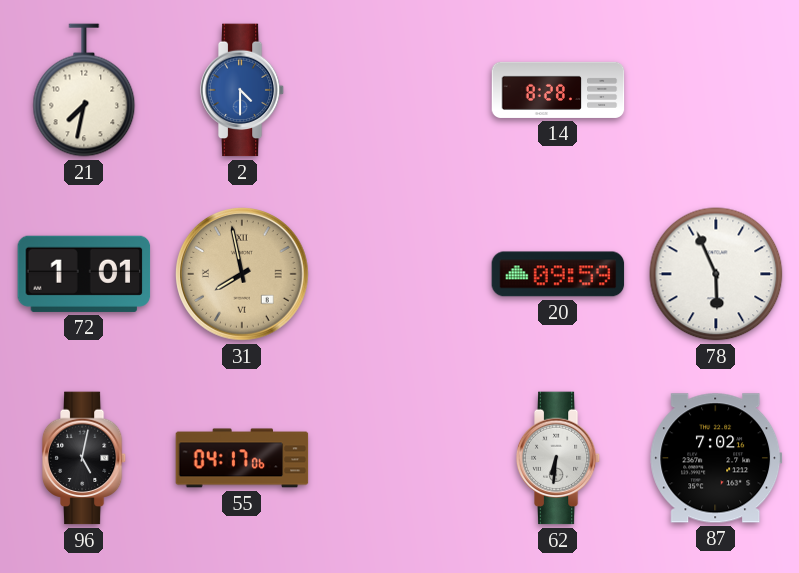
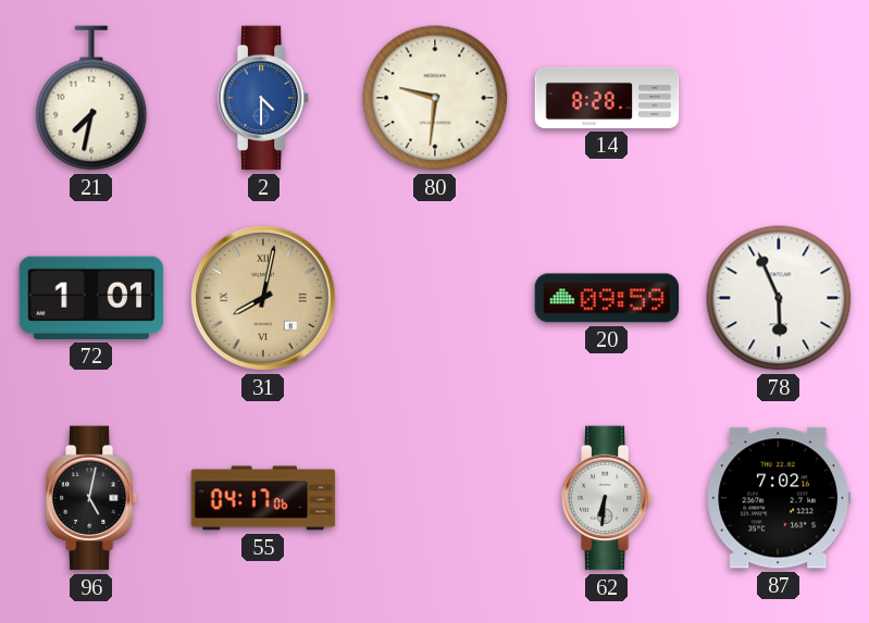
80: none -> 9:31
31: 7:58 -> 8:02
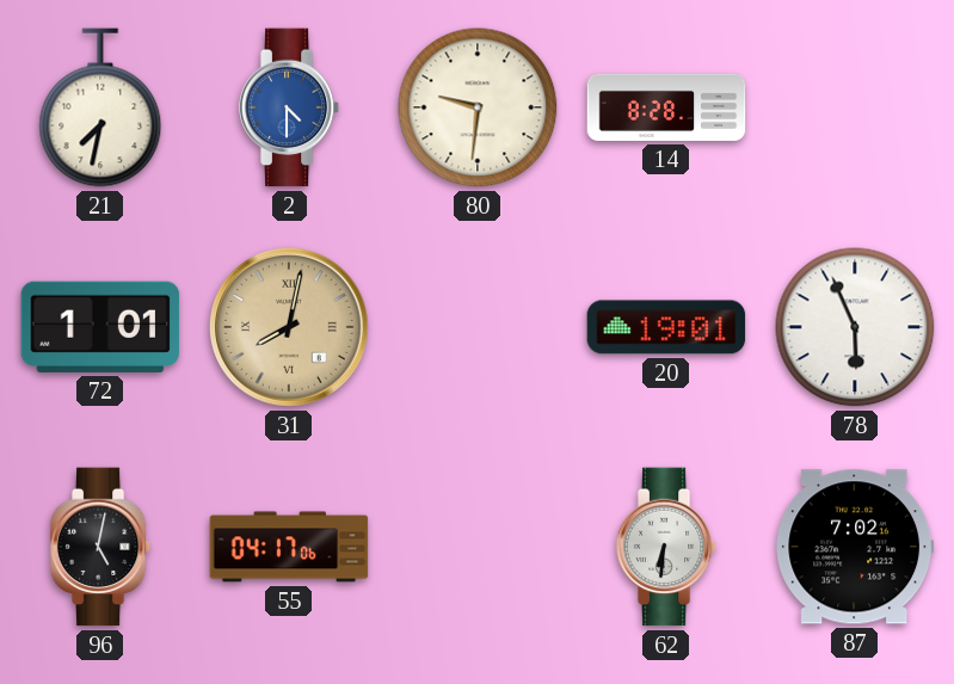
20: 09:59 -> 19:01
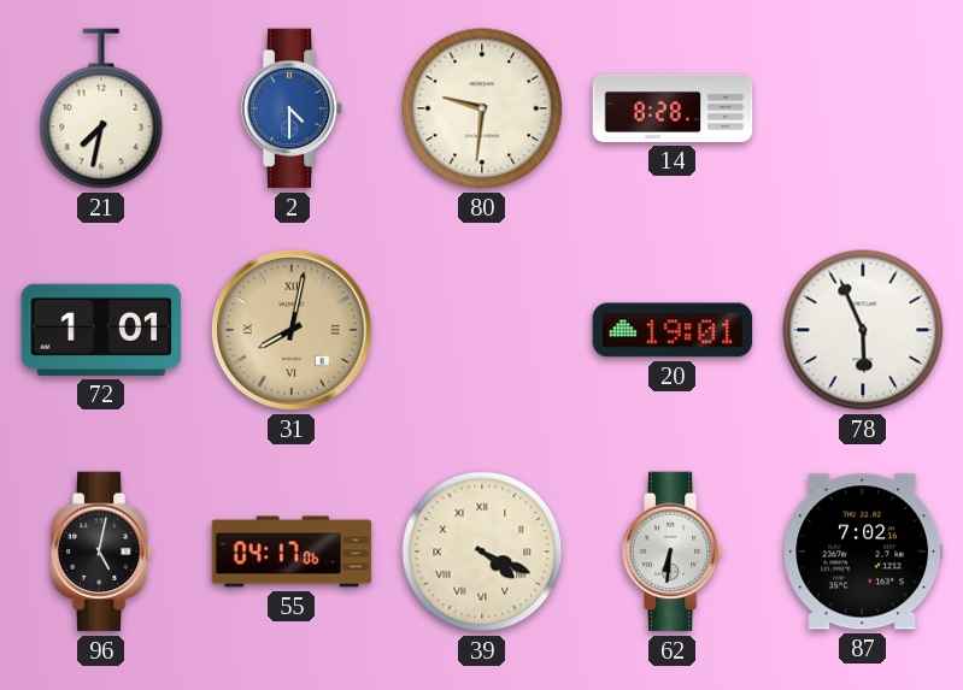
39: none -> 4:19
